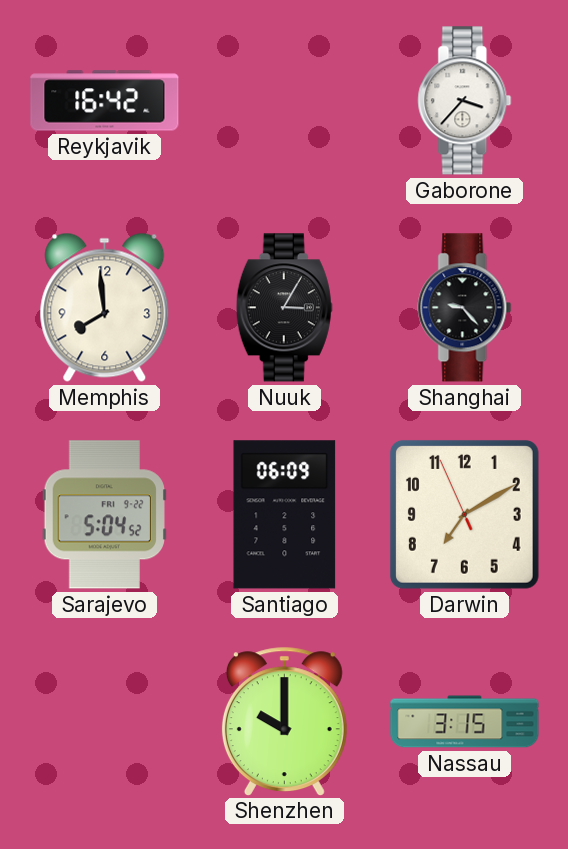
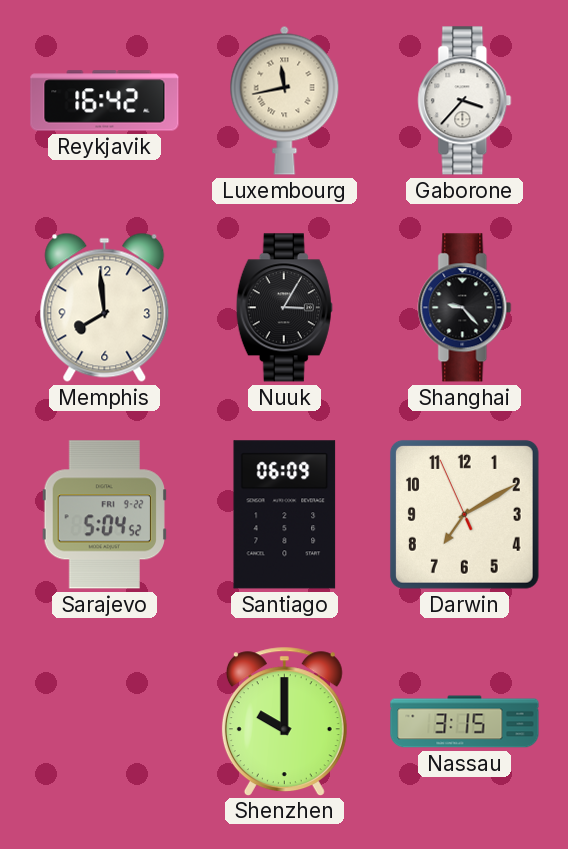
Luxembourg: none -> 11:43
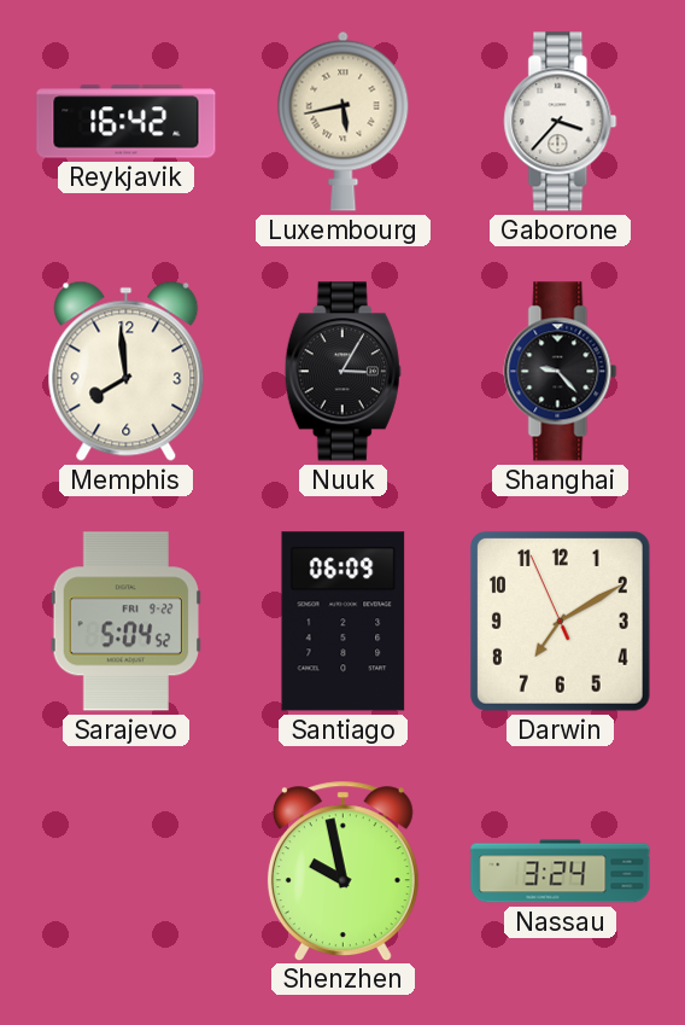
Luxembourg: 11:43 -> 5:43
Shenzhen: 10:00 -> 9:58
Nassau: 3:15 -> 3:24
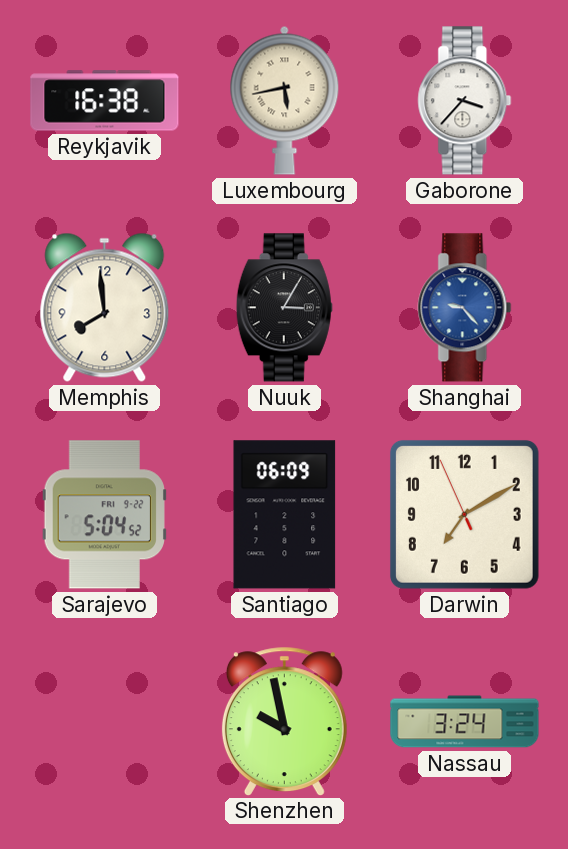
Reykjavik: 16:42 -> 16:38
Shanghai dial: black -> blue
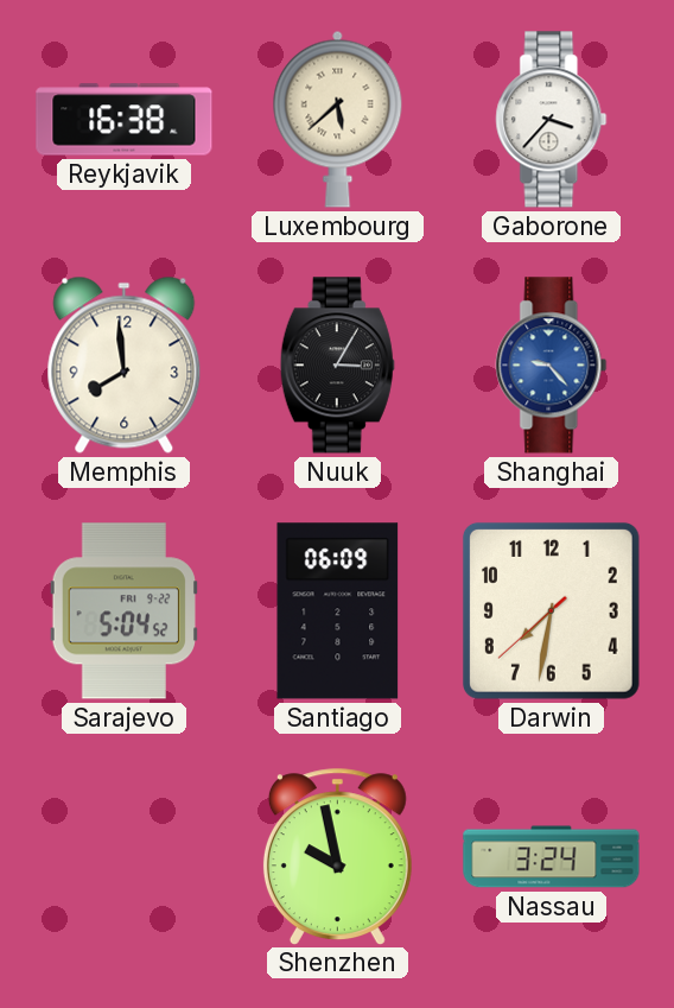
Luxembourg: 5:43 -> 5:38
Darwin: 7:09 -> 7:31
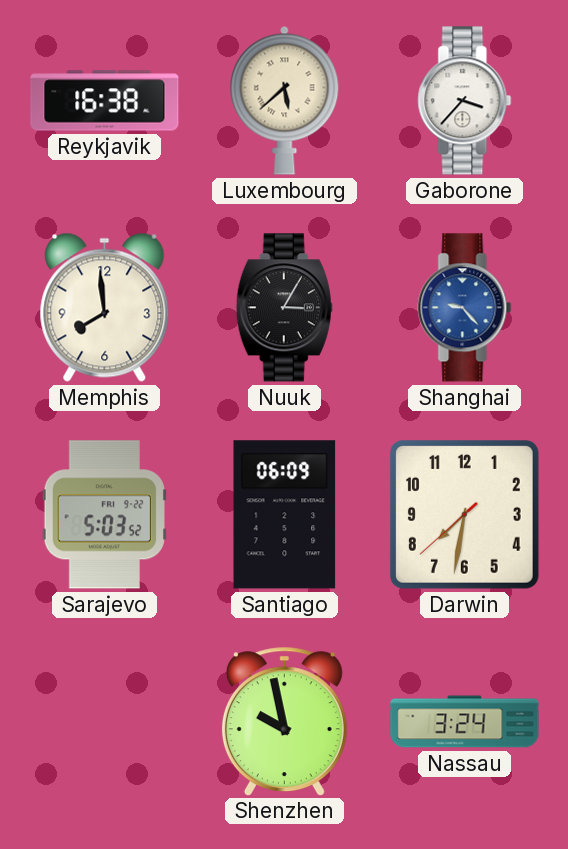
Sarajevo: 5:04 -> 5:03
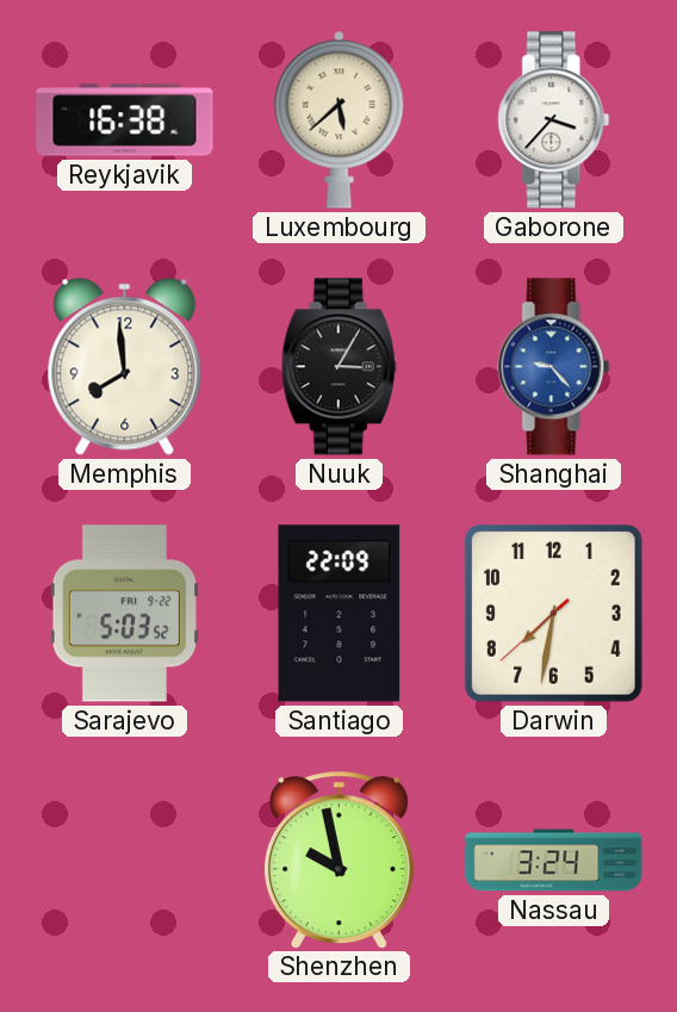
Santiago: 06:09 -> 22:09
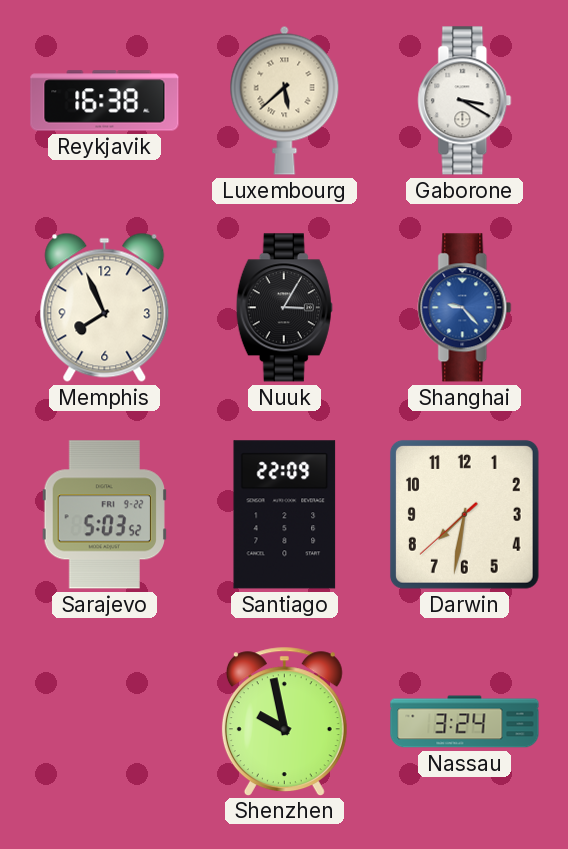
Gaborone: 3:37 -> 3:20
Memphis: 7:59 -> 7:56
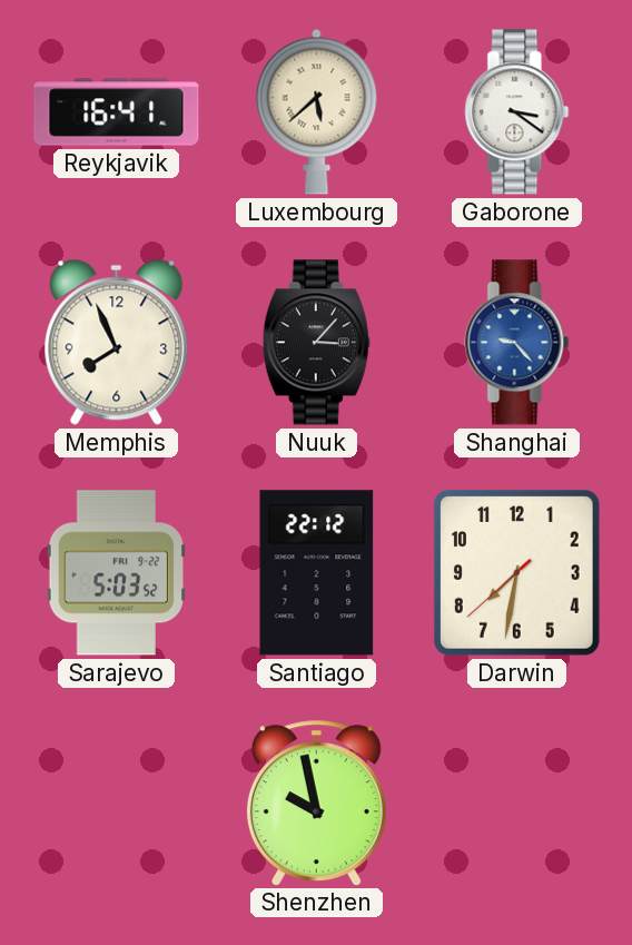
Reykjavik: 16:38 -> 16:41
Gaborone: 3:20 -> 3:21
Nuuk: 3:05 -> 3:07
Santiago: 22:09 -> 22:12
Nassau: 3:24 -> none
